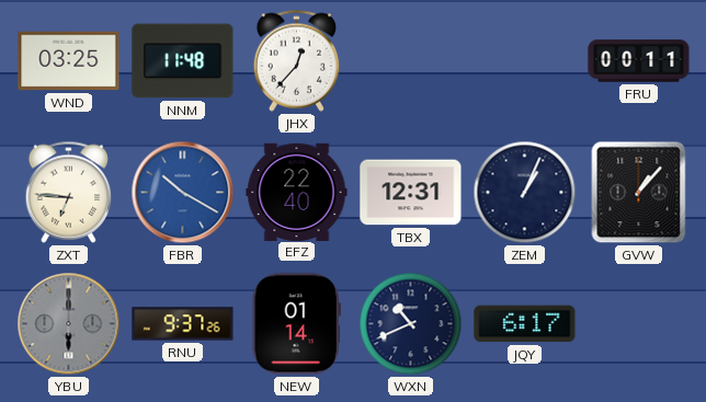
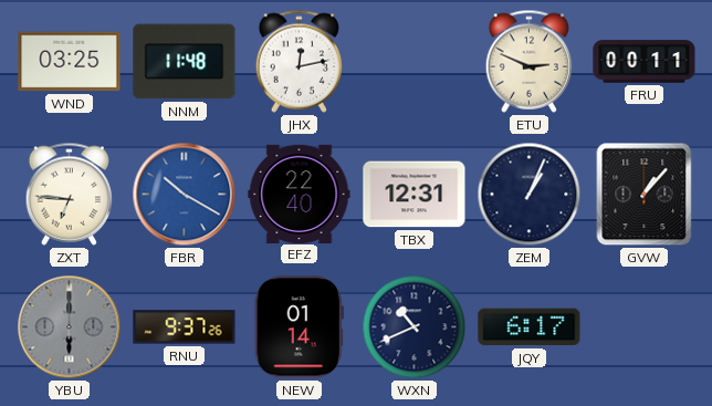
JHX: 12:37 -> 12:13
ETU: none -> 2:49
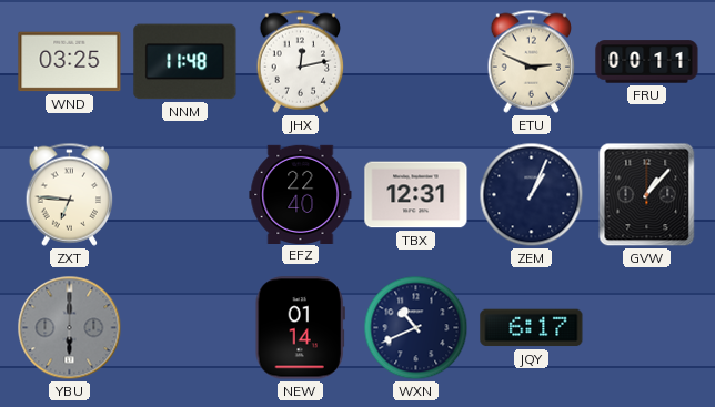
FBR: 10:20 -> none
RNU: 9:37 -> none
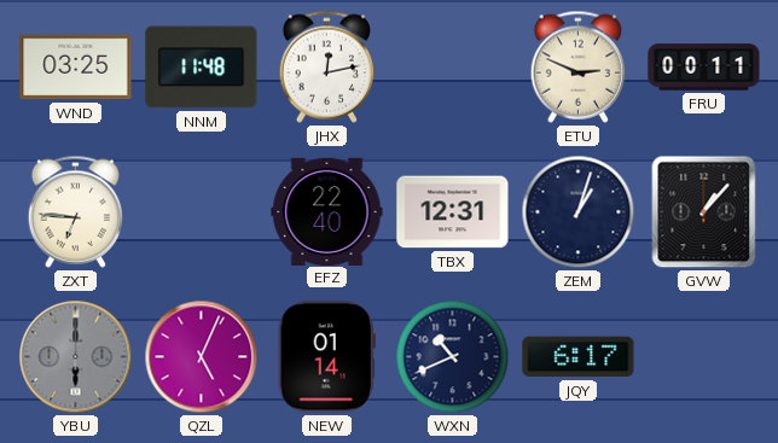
ZEM: 1:04 -> 1:03
QZL: none -> 5:04
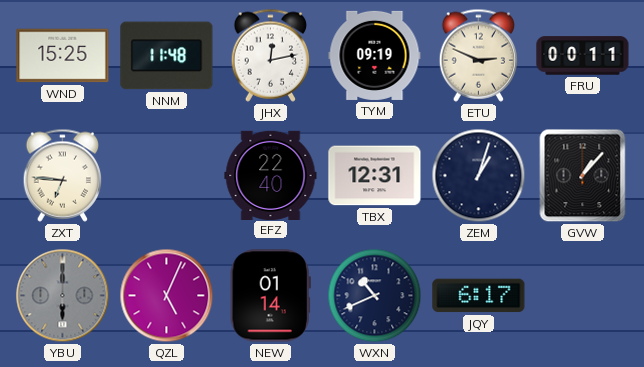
WND: 03:25 -> 15:25
TYM: none -> 09:19
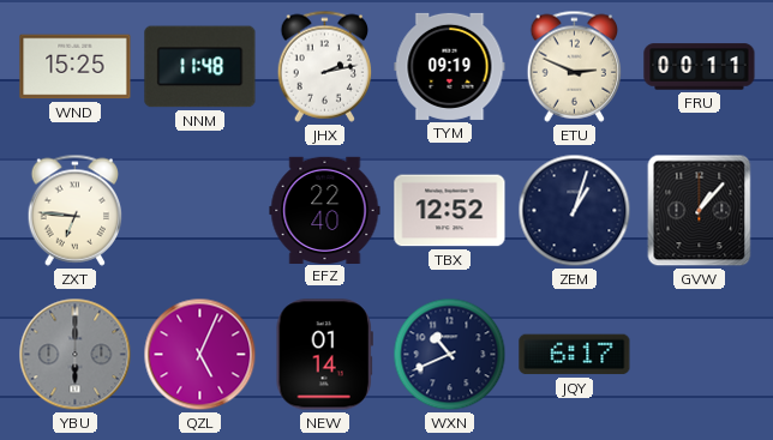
JHX: 12:13 -> 2:13
TBX: 12:31 -> 12:52
